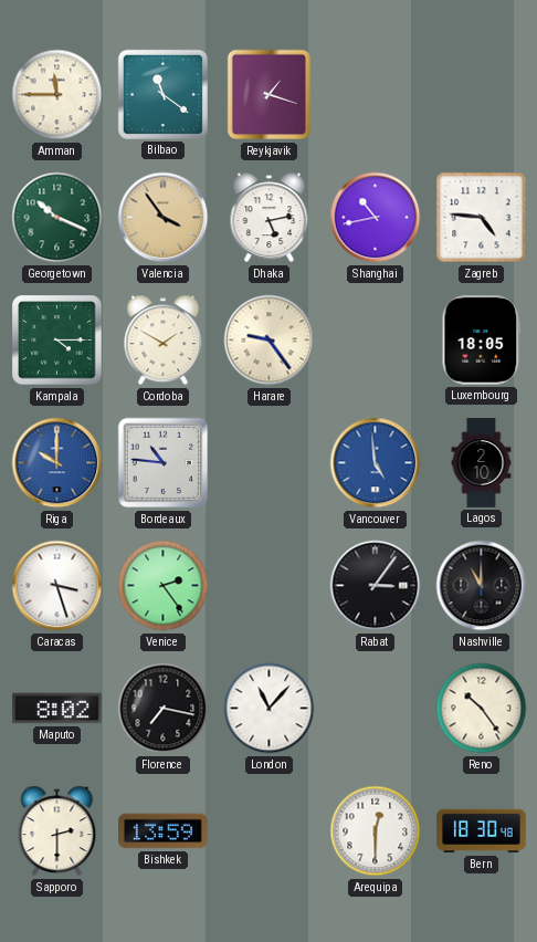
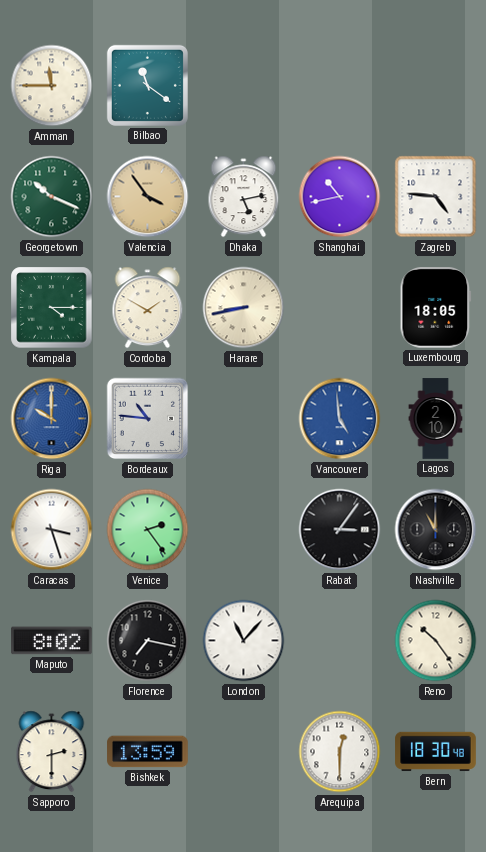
Reykjavik: 1:18 -> none
Harare: 9:24 -> 8:43
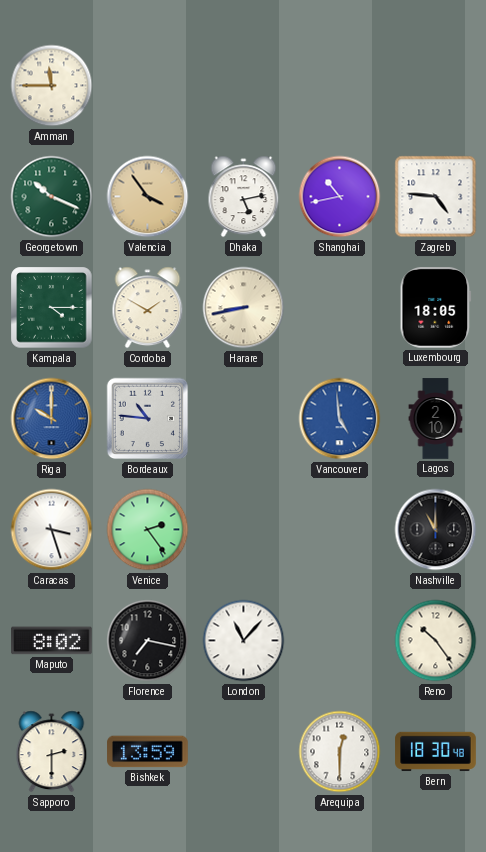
Bilbao: 11:21 -> none
Rabat: 3:06 -> none
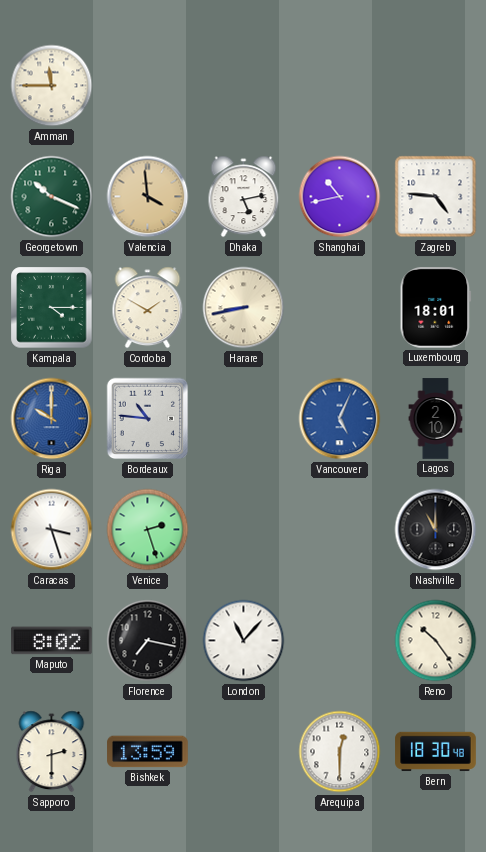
Valencia: 3:54 -> 3:59
Luxembourg: 18:05 -> 18:01
Vancouver: 4:59 -> 5:04
Venice: 2:24 -> 2:27
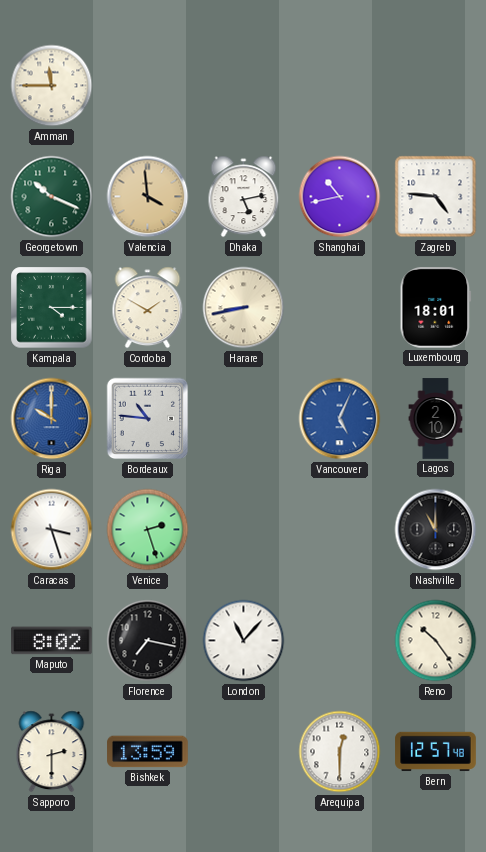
Bern: 18:30 -> 12:57
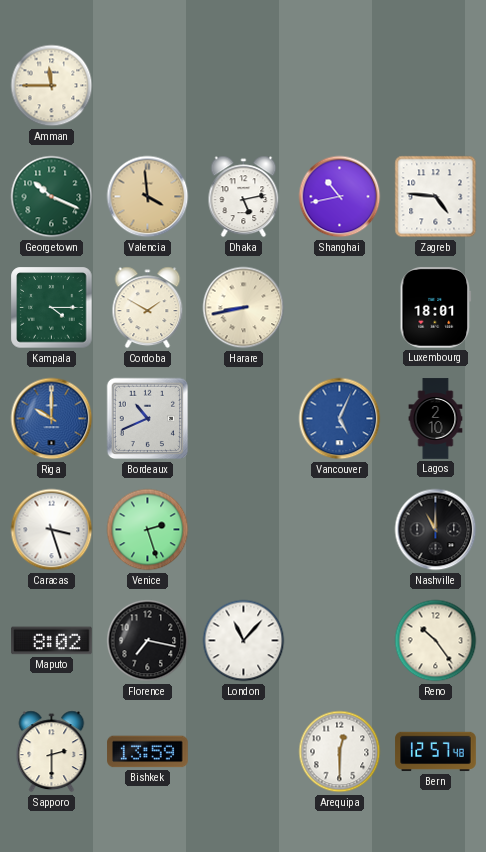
Bordeaux: 10:46 -> 10:41
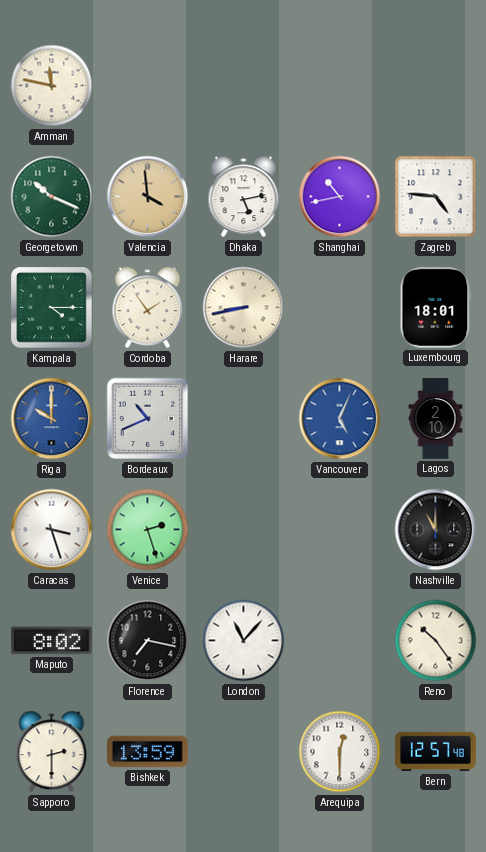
Amman: 11:45 -> 11:47
Cordoba: 1:50 -> 1:54
